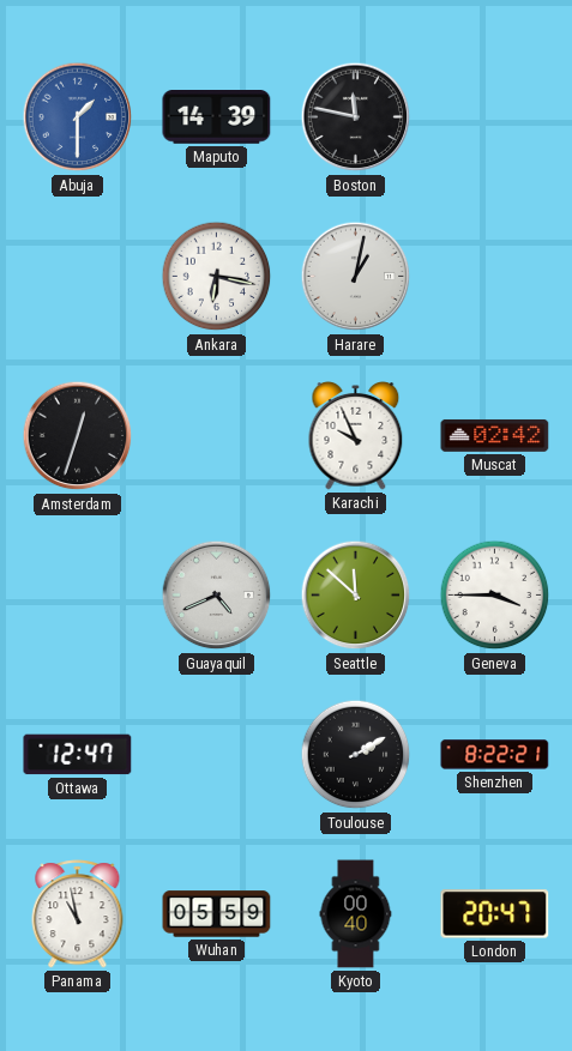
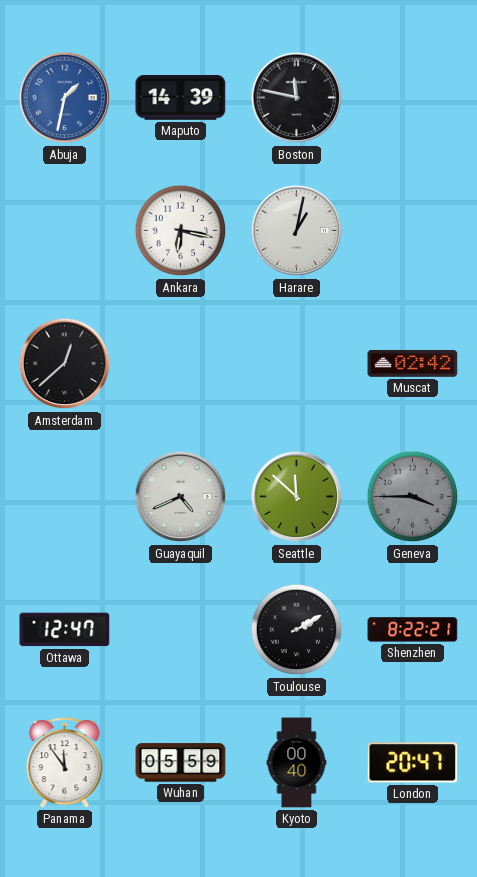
Abuja: 1:30 -> 1:32
Amsterdam: 12:33 -> 12:38
Karachi: 9:56 -> none
Geneva dial: white -> grey
Panama: 10:58 -> 11:54
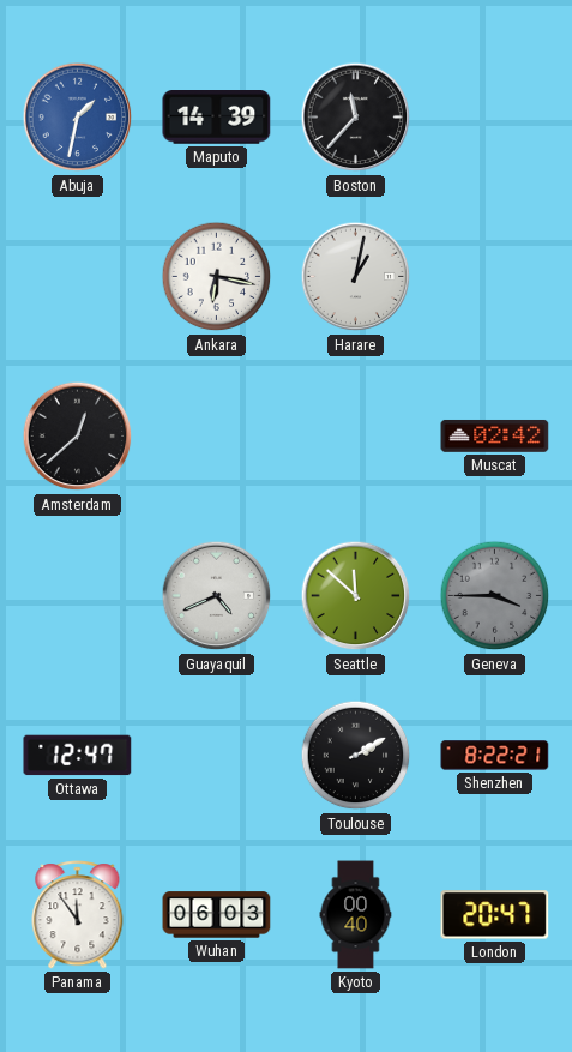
Boston: 11:47 -> 11:37
Wuhan: 05:59 -> 06:03
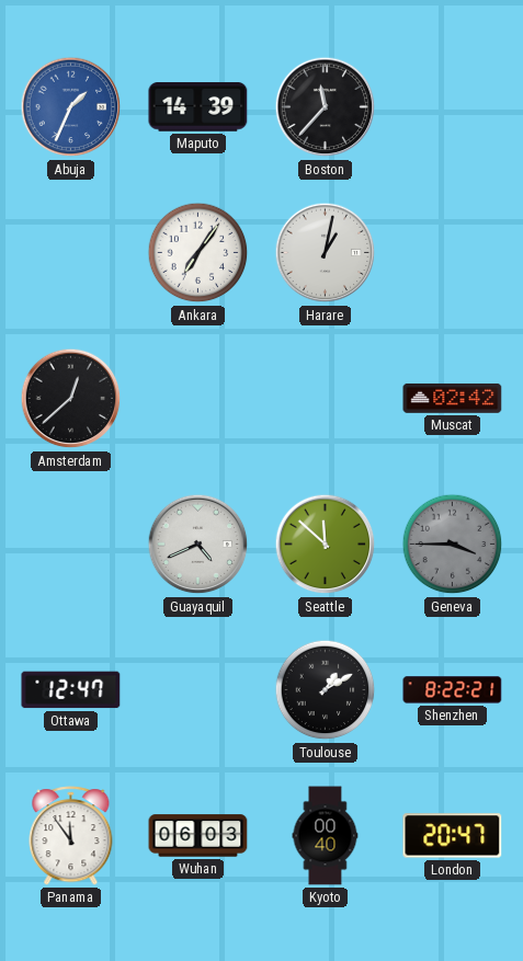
Abuja: 1:32 -> 1:34
Ankara: 6:17 -> 7:06
Toulouse: 2:10 -> 1:10
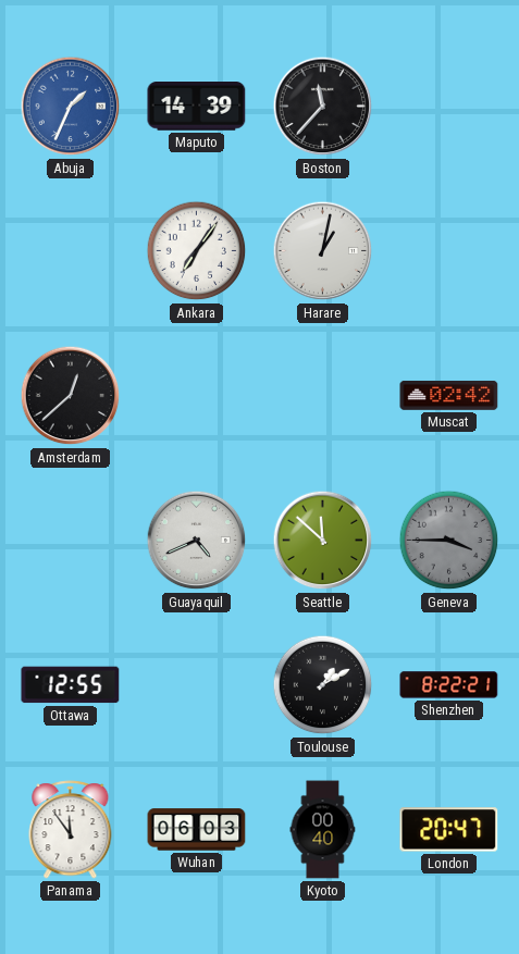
Ottawa: 12:47 -> 12:55
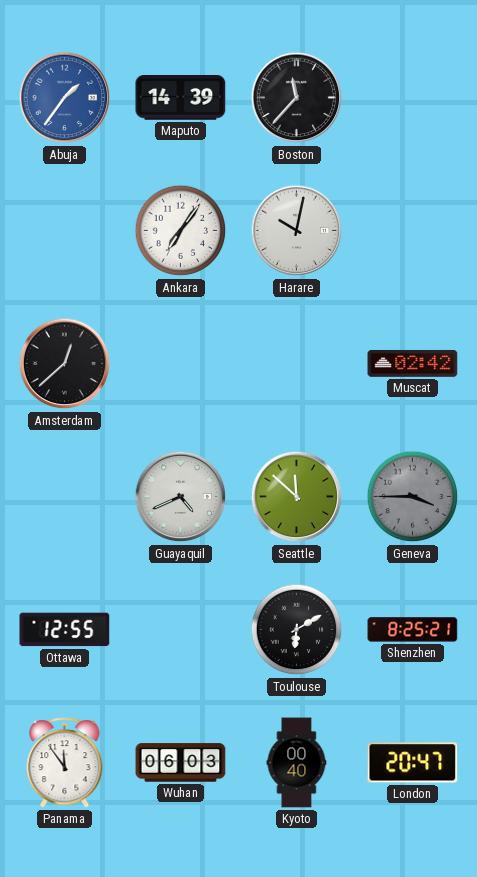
Abuja: 1:34 -> 1:36
Harare: 1:02 -> 10:02
Toulouse: 1:10 -> 6:10
Shenzhen: 8:22 -> 8:25
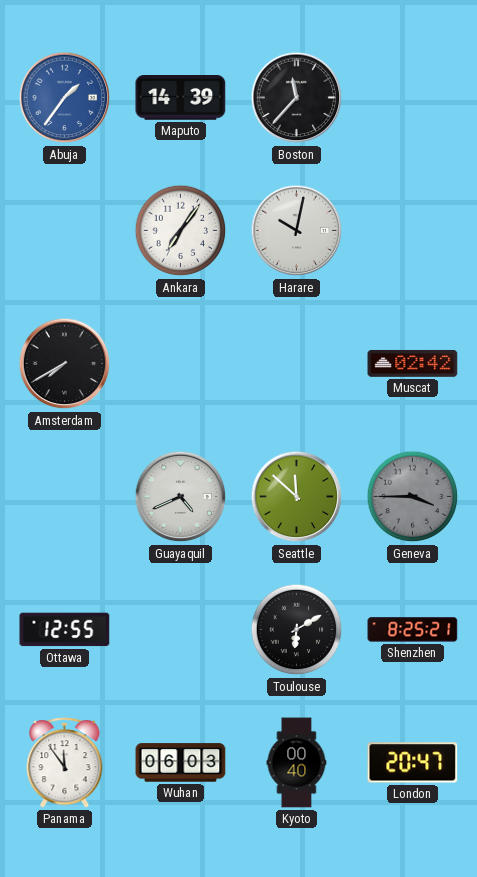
Amsterdam: 12:38 -> 7:40
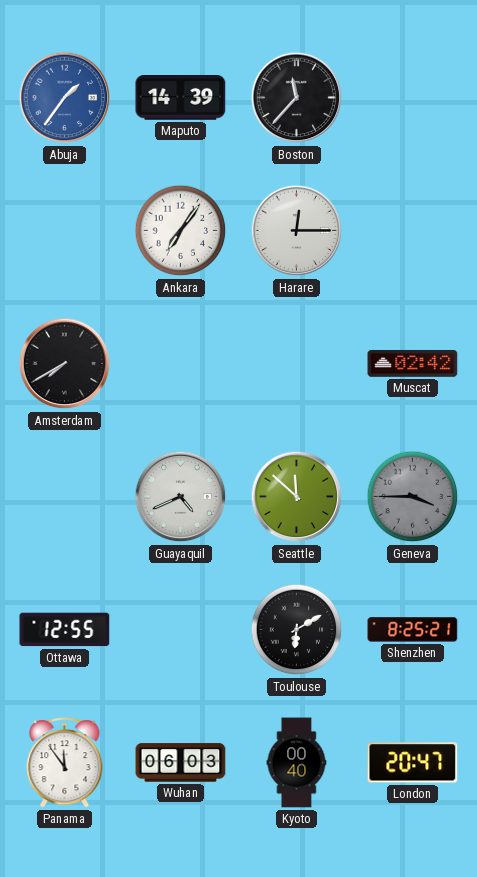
Harare: 10:02 -> 12:15
